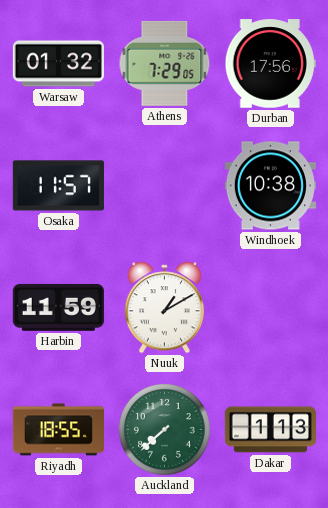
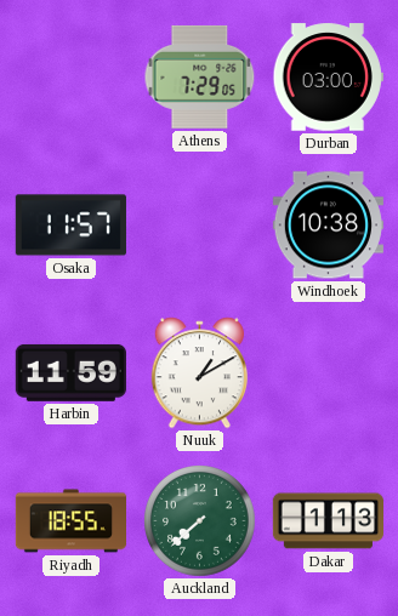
Warsaw: 01:32 -> none
Durban: 17:56 -> 03:00
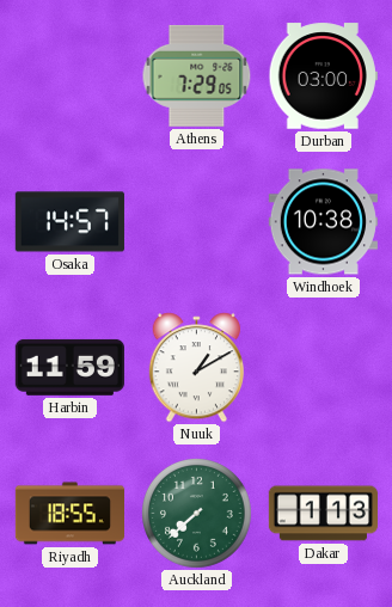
Osaka: 11:57 -> 14:57
